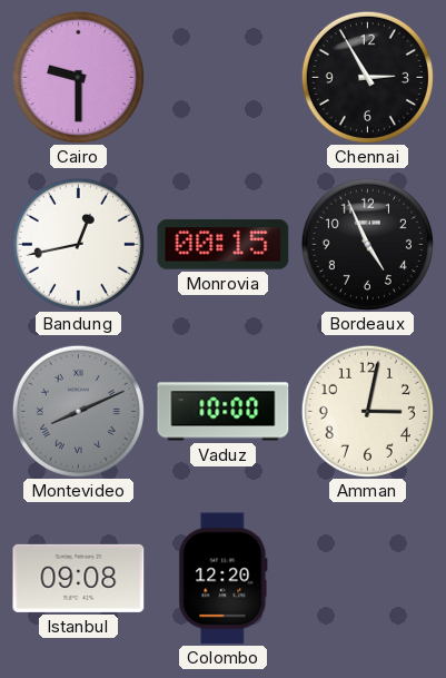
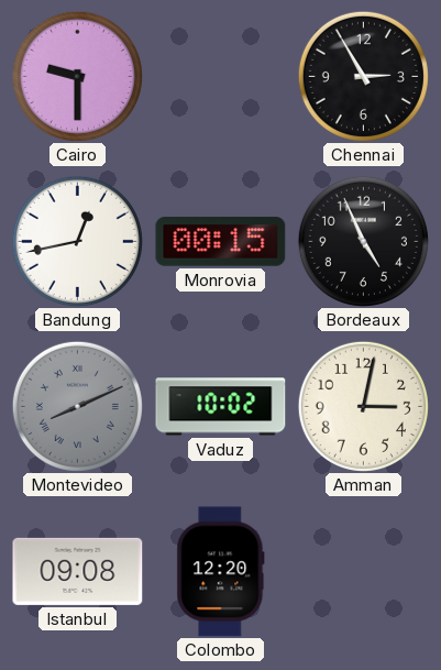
Vaduz: 10:00 -> 10:02
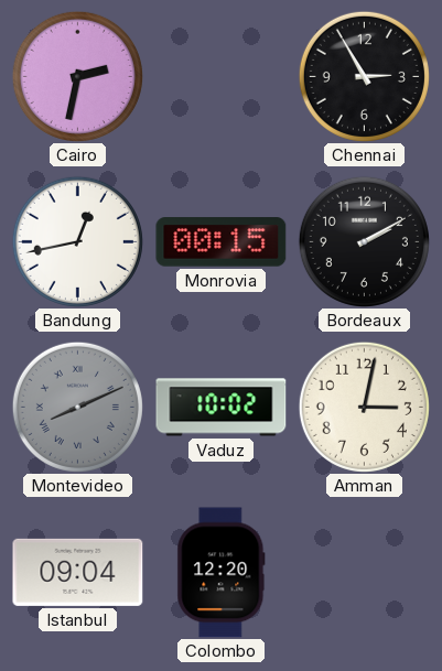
Cairo: 9:30 -> 2:32
Bordeaux: 4:56 -> 2:10
Istanbul: 09:08 -> 09:04
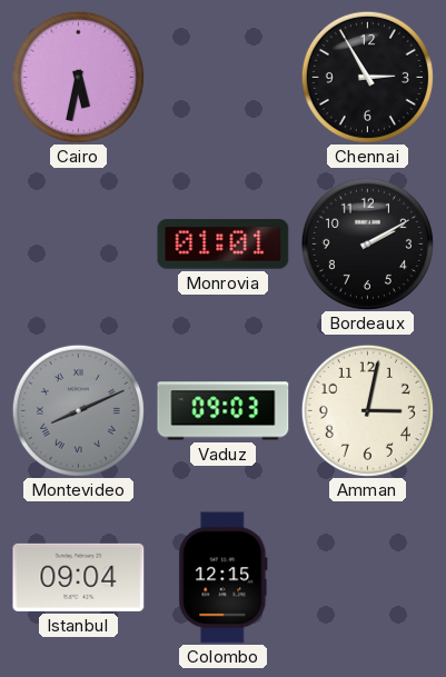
Cairo: 2:32 -> 5:32
Bandung: 12:43 -> none
Monrovia: 00:15 -> 01:01
Vaduz: 10:02 -> 09:03
Colombo: 12:20 -> 12:15
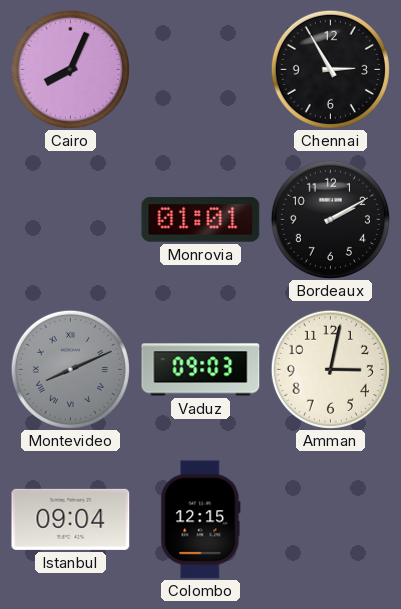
Cairo: 5:32 -> 8:04
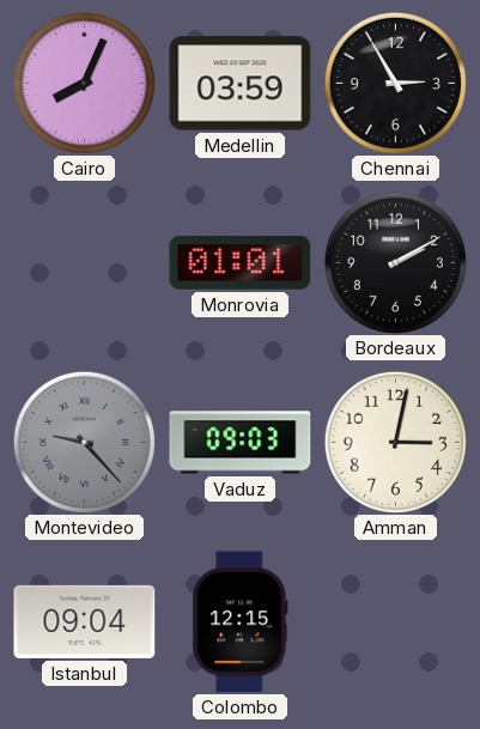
Medellin: none -> 03:59
Montevideo: 8:11 -> 9:23
